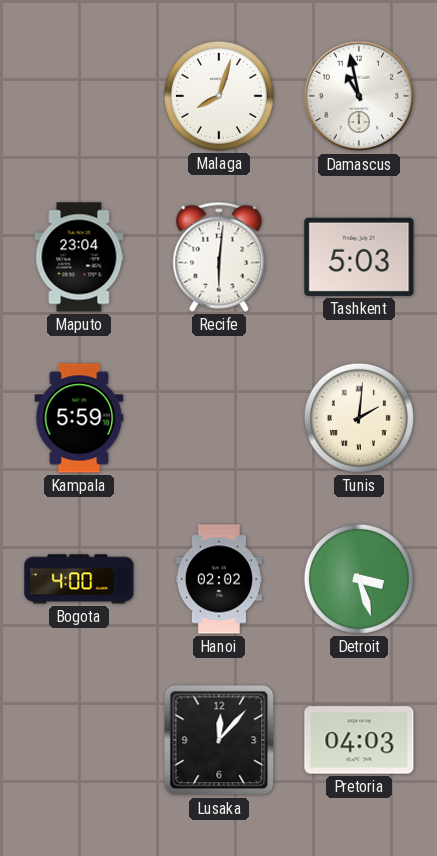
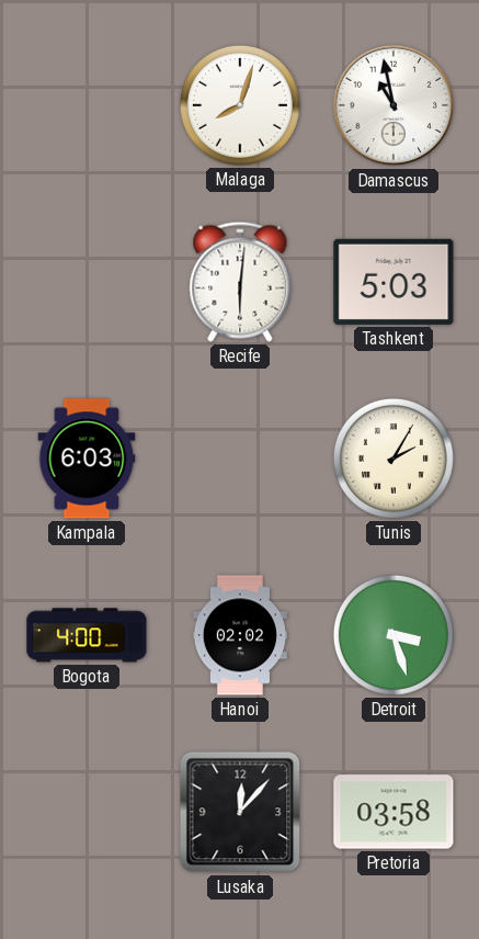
Maputo: 23:04 -> none
Kampala: 5:59 -> 6:03
Tunis: 2:01 -> 2:05
Pretoria: 04:03 -> 03:58
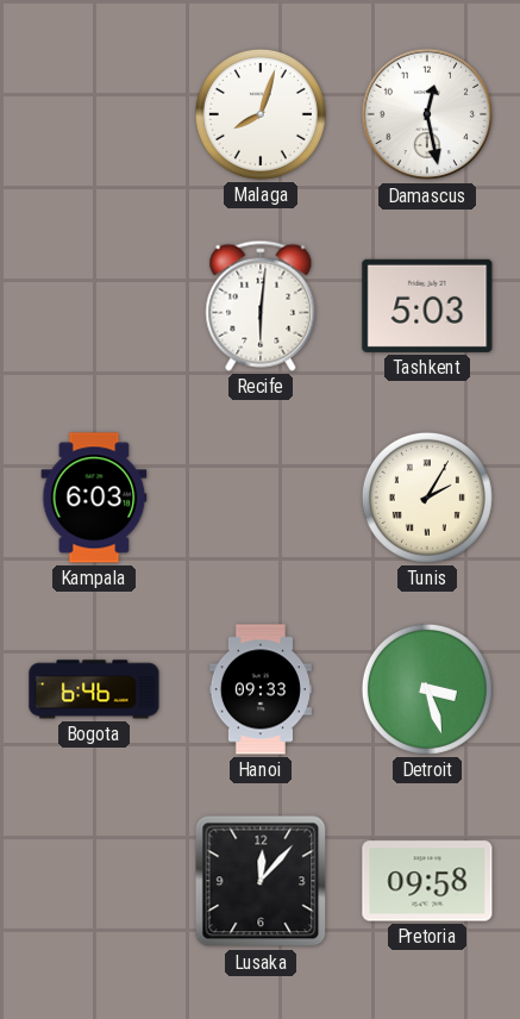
Damascus: 10:58 -> 12:28
Bogota: 4:00 -> 6:46
Hanoi: 02:02 -> 09:33
Pretoria: 03:58 -> 09:58
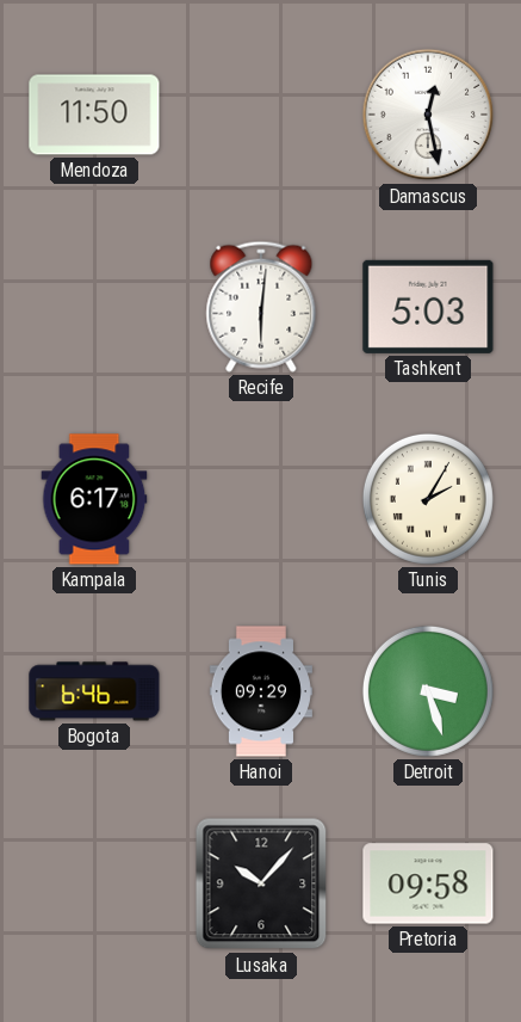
Mendoza: none -> 11:50
Malaga: 8:03 -> none
Kampala: 6:03 -> 6:17
Hanoi: 09:33 -> 09:29
Lusaka: 12:07 -> 10:07
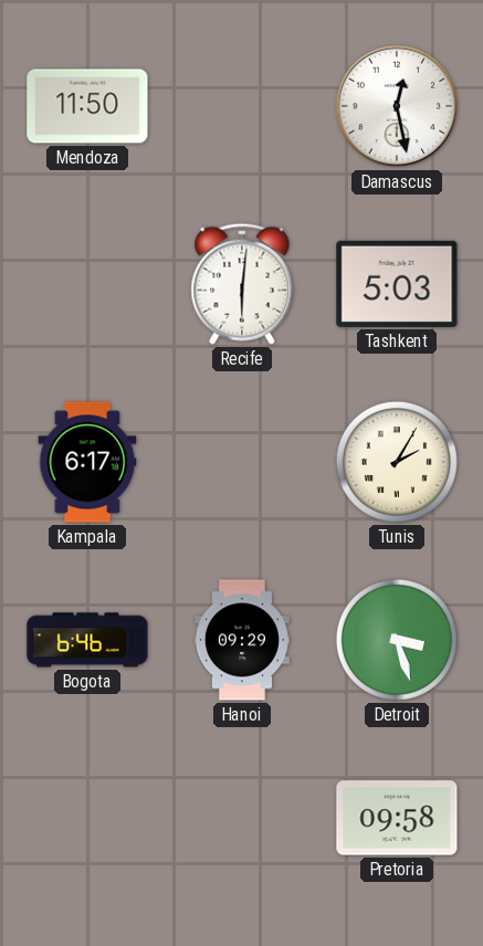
Lusaka: 10:07 -> none
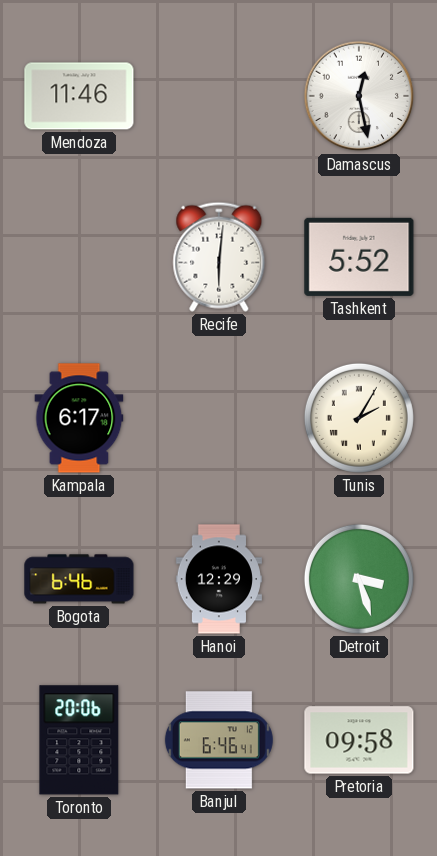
Mendoza: 11:50 -> 11:46
Tashkent: 5:03 -> 5:52
Hanoi: 09:29 -> 12:29
Toronto: none -> 20:06
Banjul: none -> 6:46
